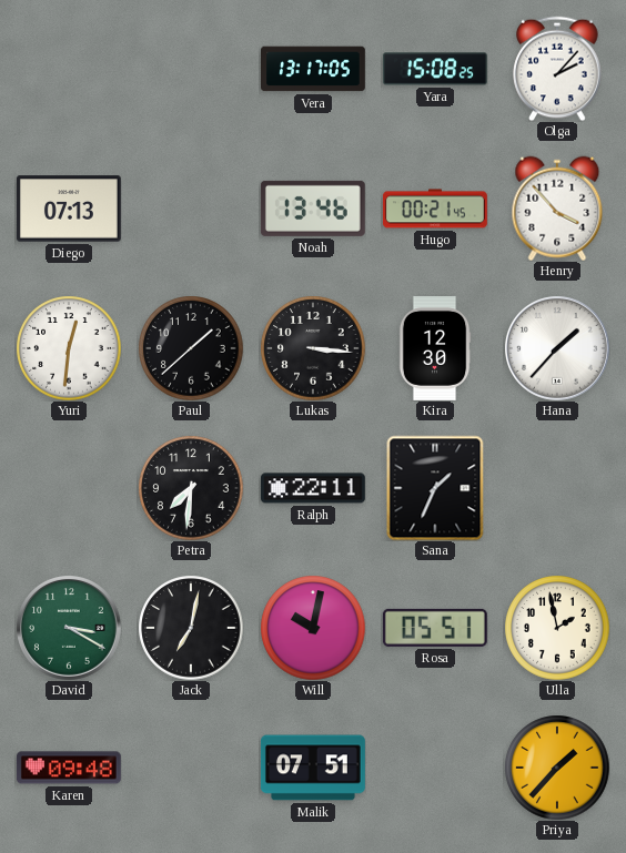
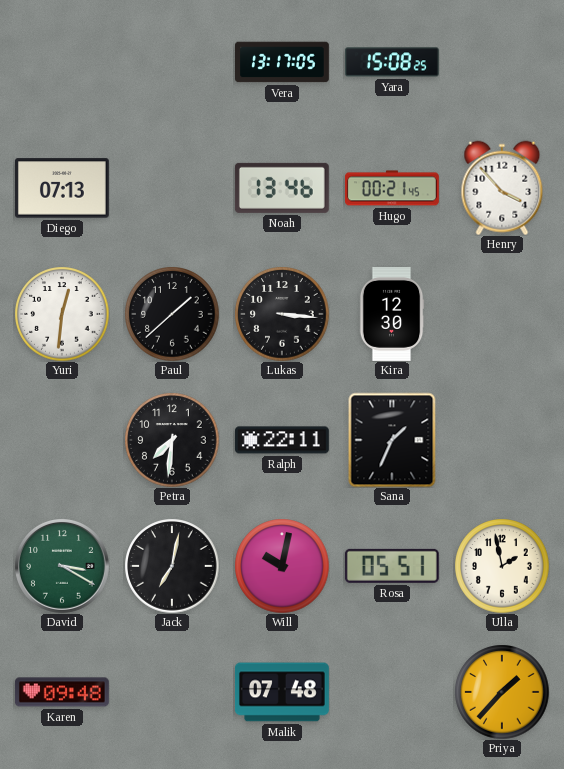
Olga: 2:07 -> none
Hana: 1:37 -> none
Malik: 07:51 -> 07:48
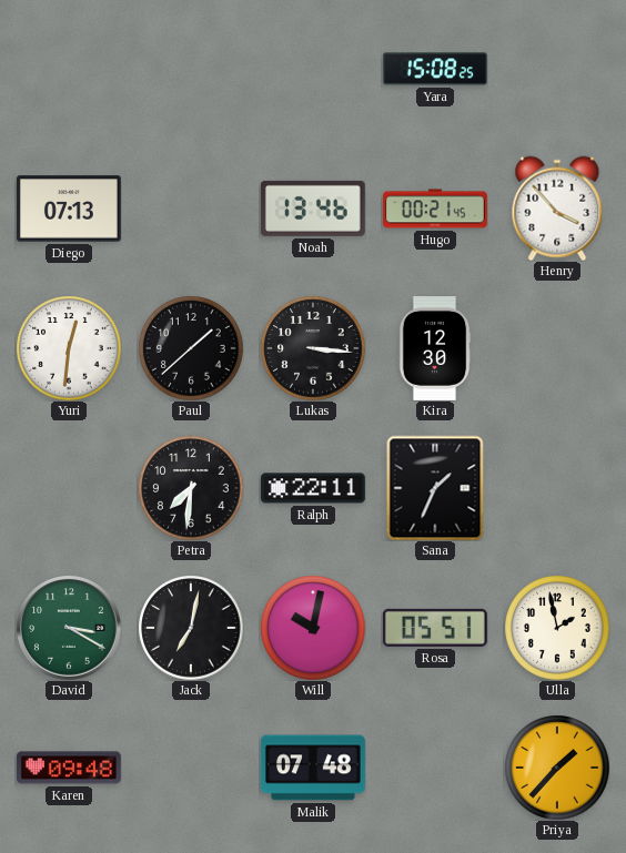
Vera: 13:17 -> none
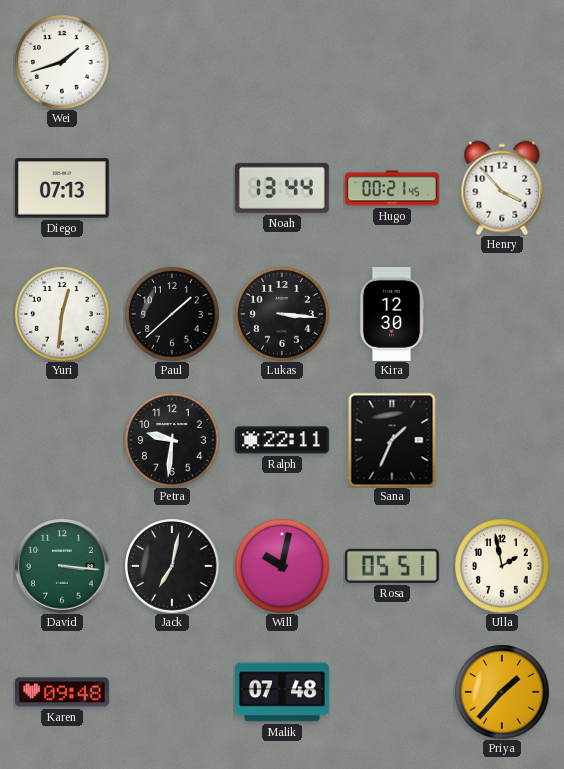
Wei: none -> 1:42
Yara: 15:08 -> none
Noah: 13:46 -> 13:44
Petra: 7:31 -> 9:31
David: 3:20 -> 3:16
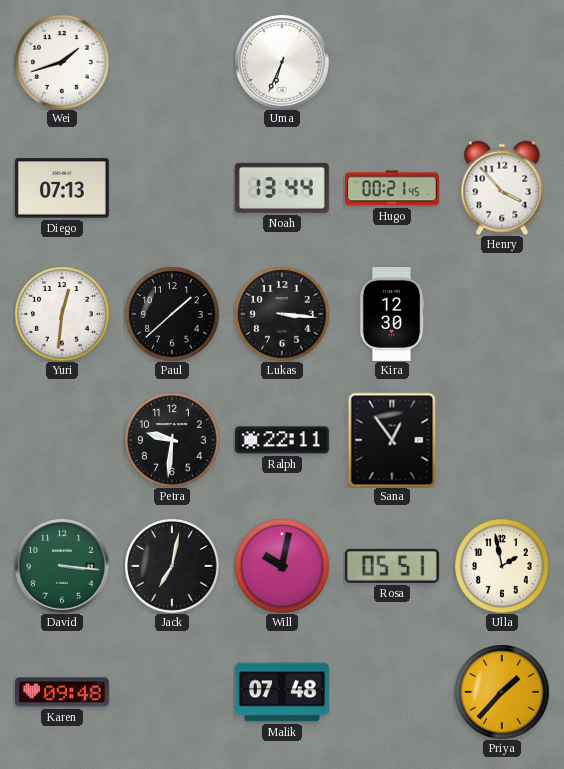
Uma: none -> 6:34
Sana: 1:34 -> 12:54
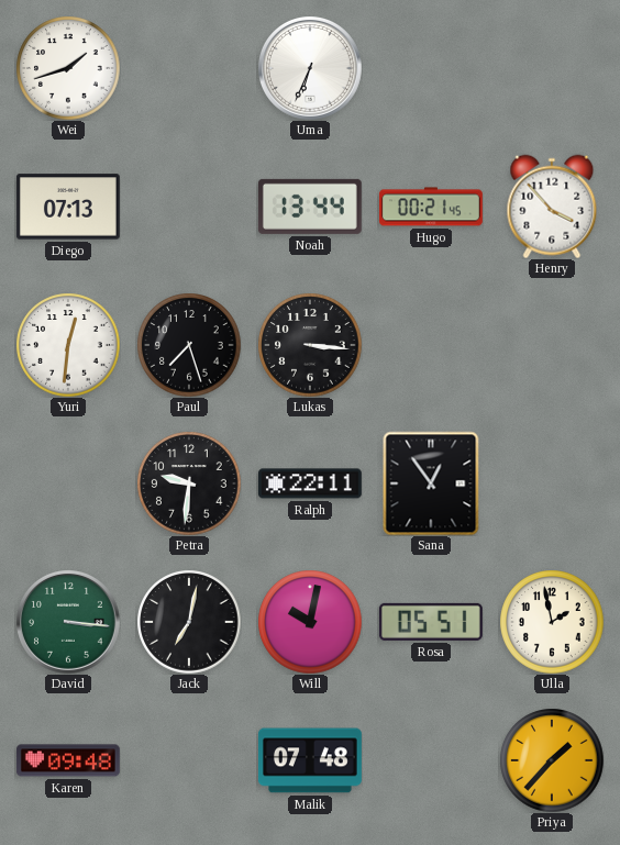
Paul: 1:38 -> 7:27
Kira: 12:30 -> none
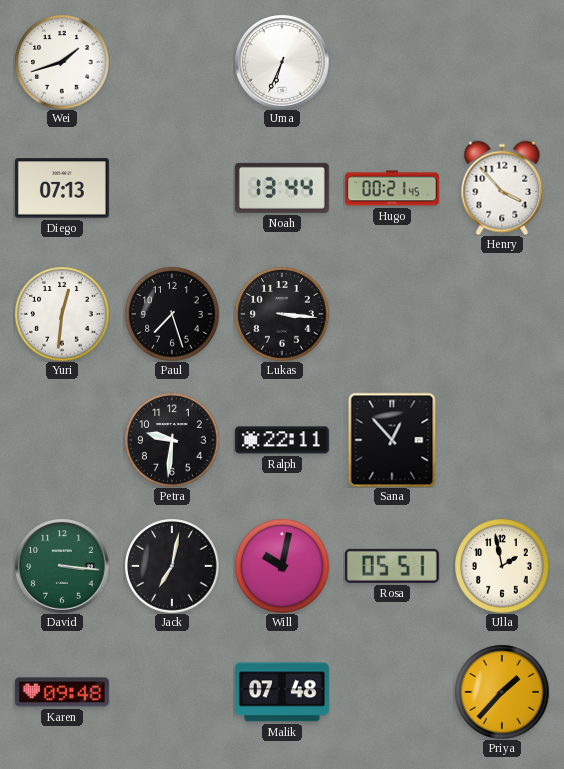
Sana: 12:54 -> 12:53
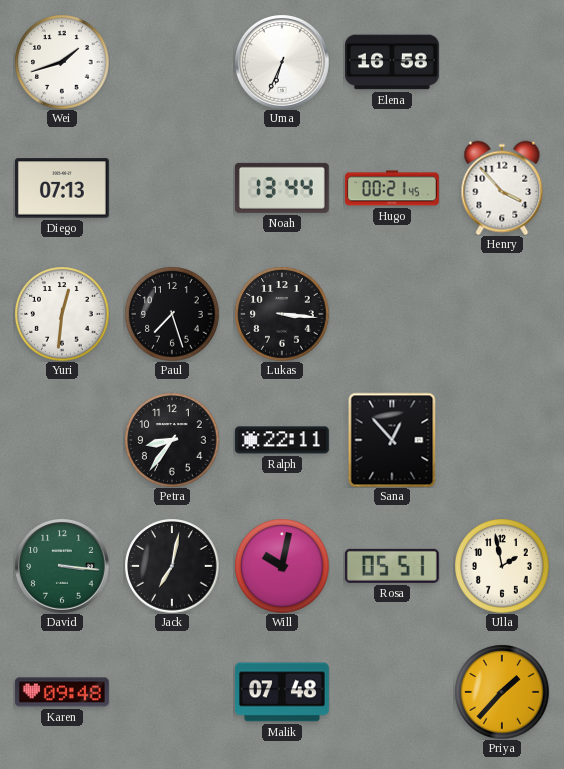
Elena: none -> 16:58
Petra: 9:31 -> 8:36
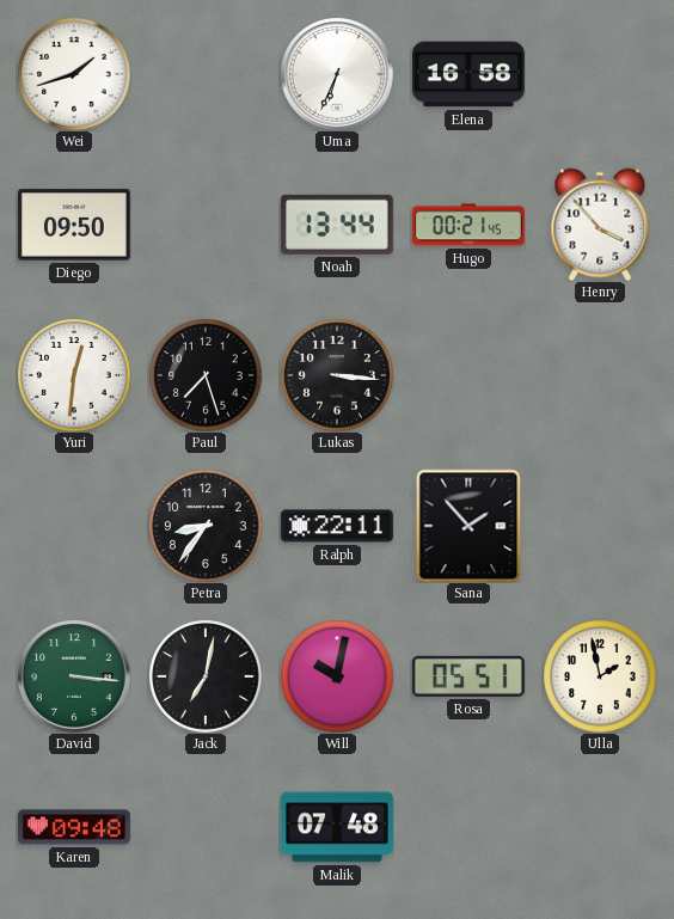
Diego: 07:13 -> 09:50
Sana: 12:53 -> 1:53
Priya: 1:37 -> none
